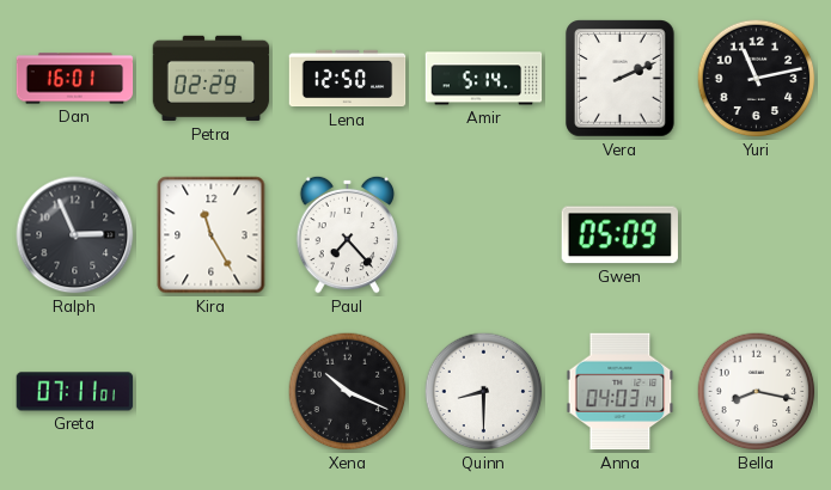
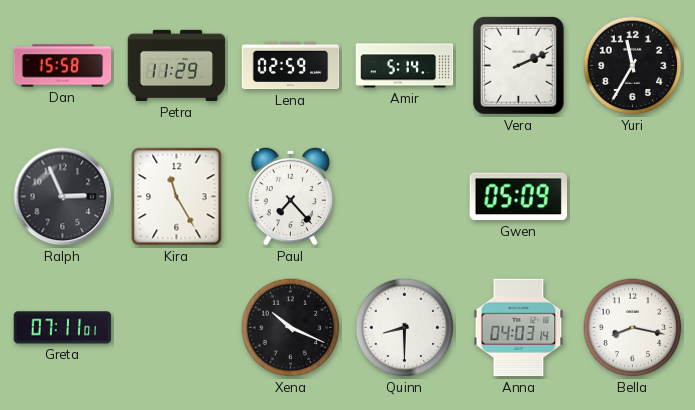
Dan: 16:01 -> 15:58
Petra: 02:29 -> 11:29
Lena: 12:50 -> 02:59
Yuri: 11:13 -> 11:35
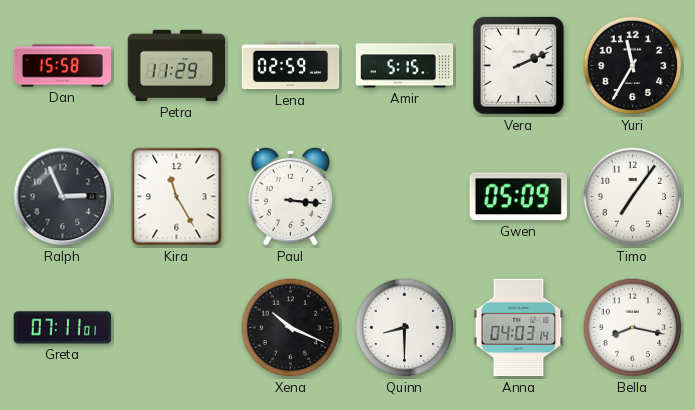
Amir: 5:14 -> 5:15
Paul: 7:23 -> 3:16
Timo: none -> 7:06
